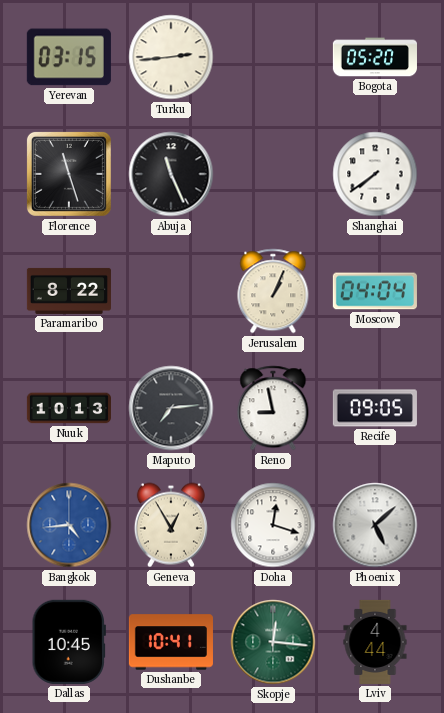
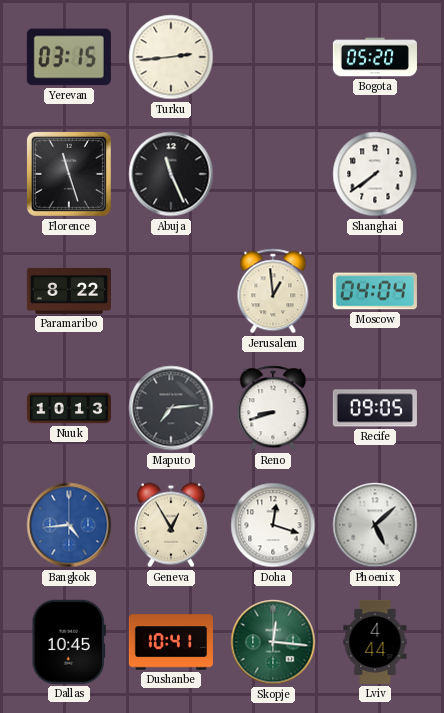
Jerusalem: 1:04 -> 12:59
Reno: 8:58 -> 8:42
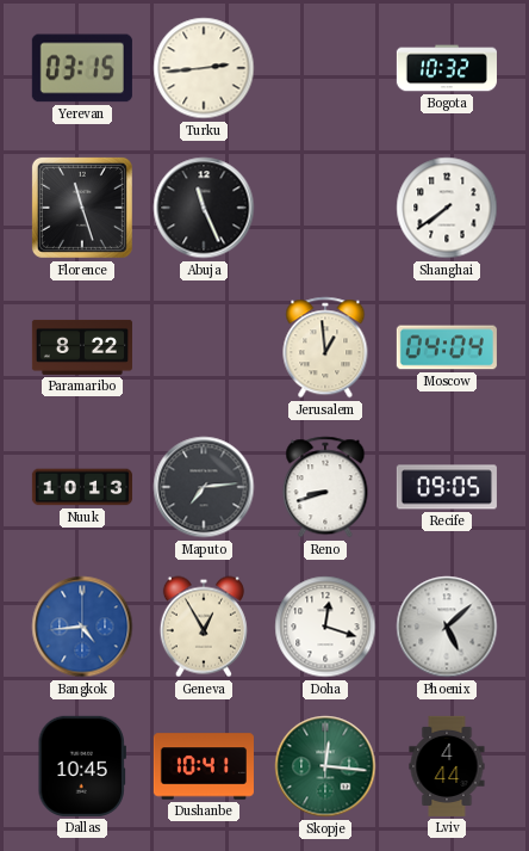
Bogota: 05:20 -> 10:32
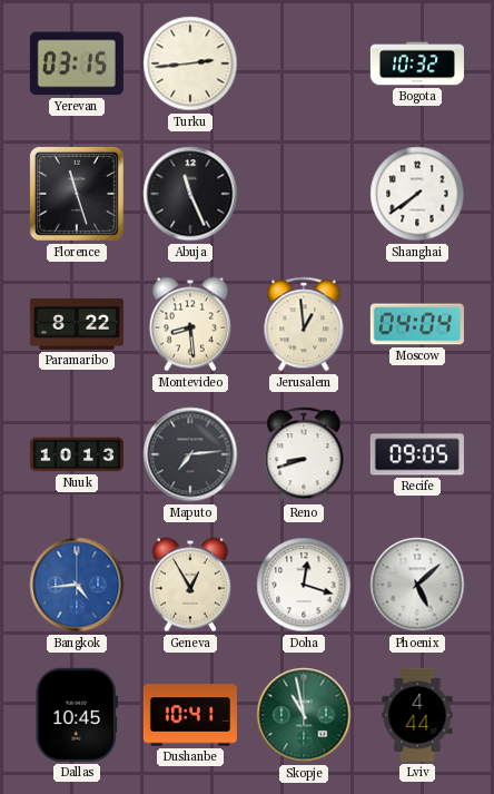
Montevideo: none -> 8:29
Skopje: 12:16 -> 10:58
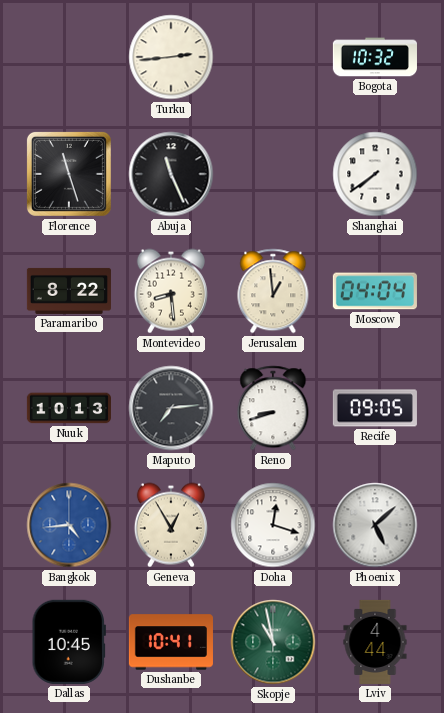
Yerevan: 03:15 -> none
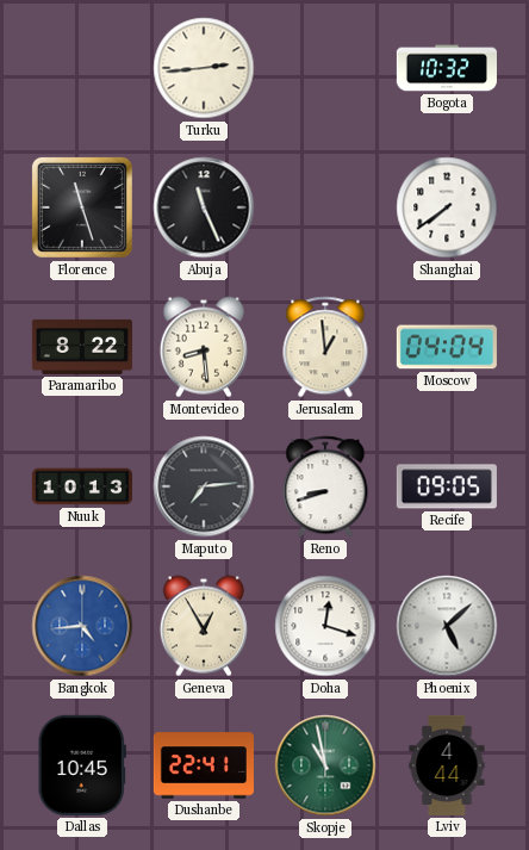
Dushanbe: 10:41 -> 22:41
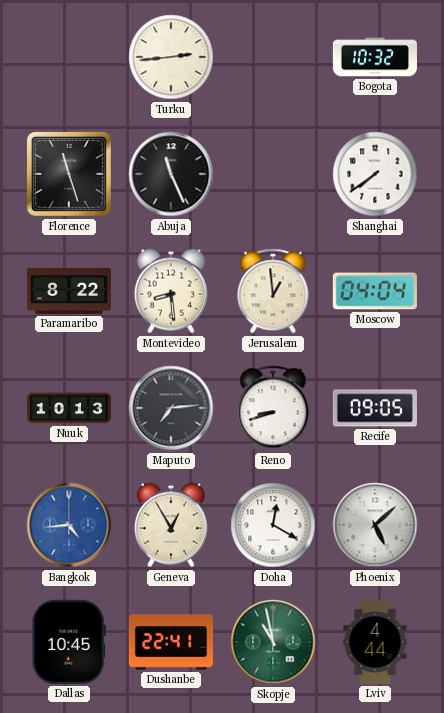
Doha: 12:18 -> 12:20
